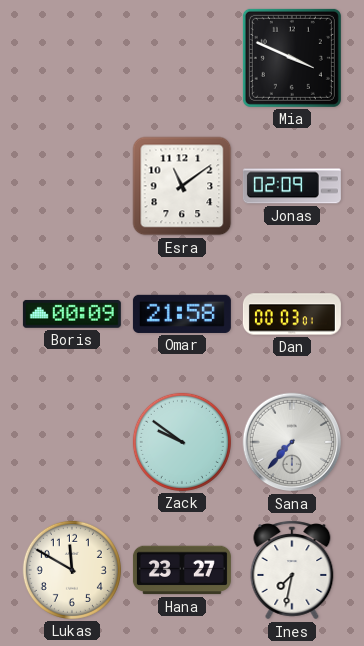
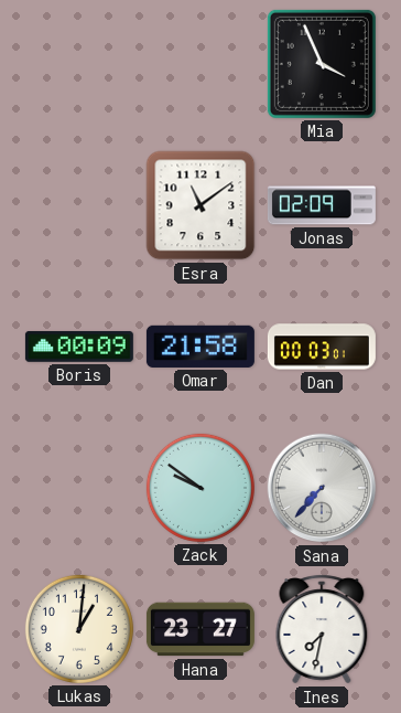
Mia: 3:49 -> 3:56
Lukas: 11:50 -> 1:01
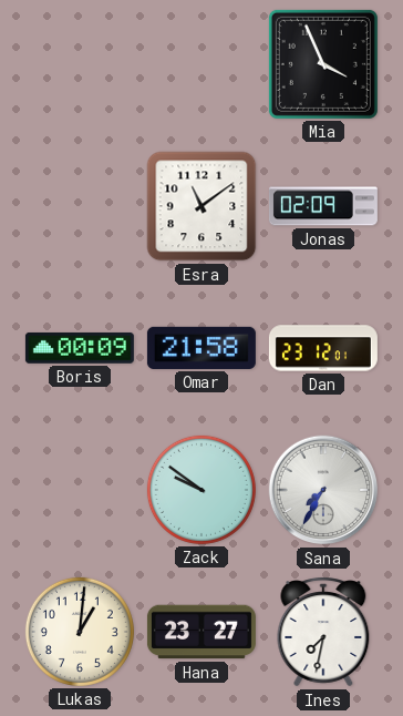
Dan: 00:03 -> 23:12
Sana: 7:37 -> 7:35
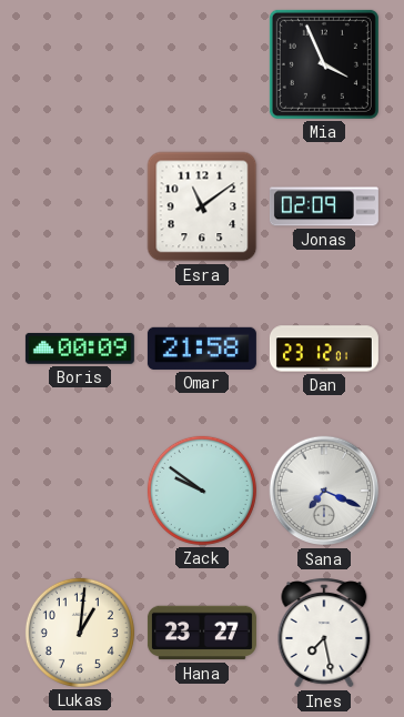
Sana: 7:35 -> 7:19
Ines: 7:32 -> 7:28
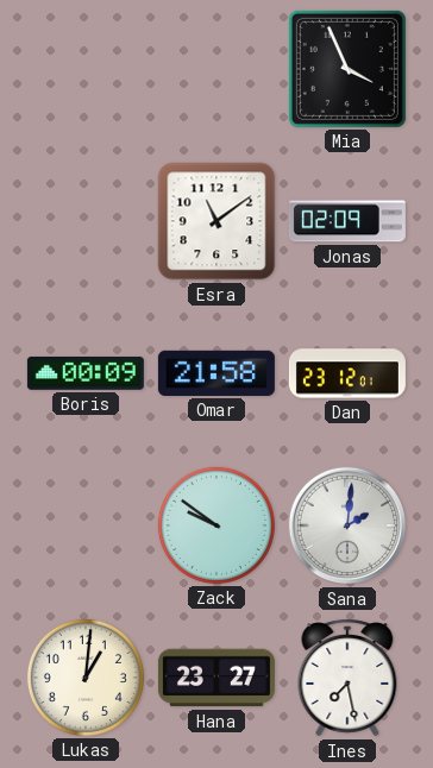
Sana: 7:19 -> 2:01
